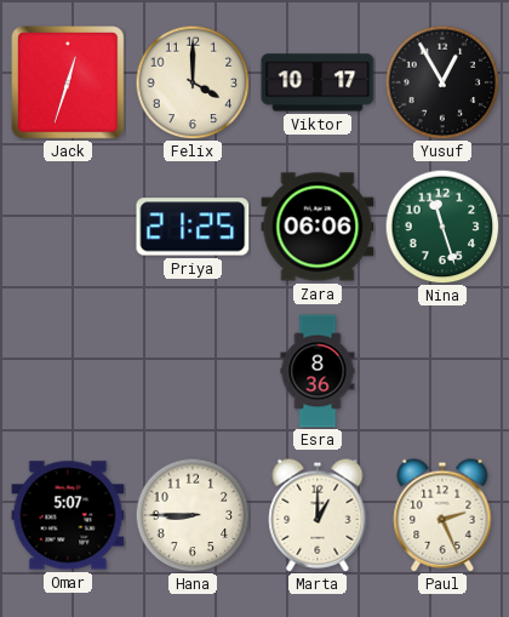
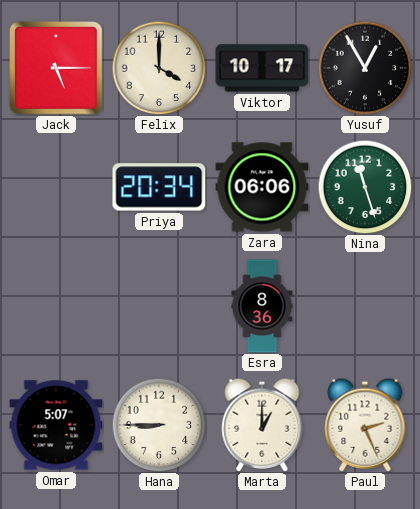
Jack: 12:33 -> 5:15
Priya: 21:25 -> 20:34
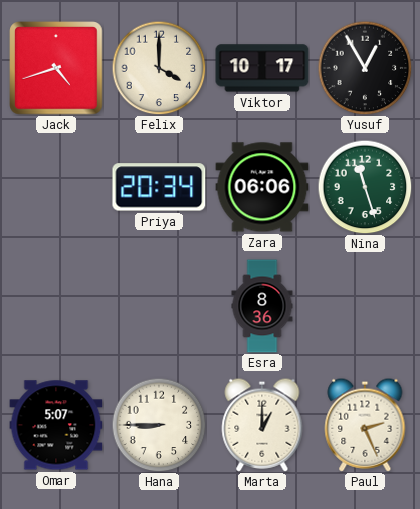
Jack: 5:15 -> 4:42
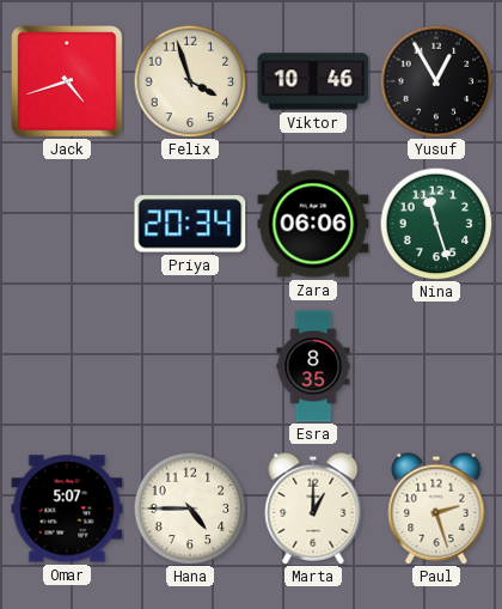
Felix: 4:00 -> 3:57
Viktor: 10:17 -> 10:46
Esra: 8:36 -> 8:35
Hana: 8:45 -> 4:45
Paul: 2:26 -> 2:27
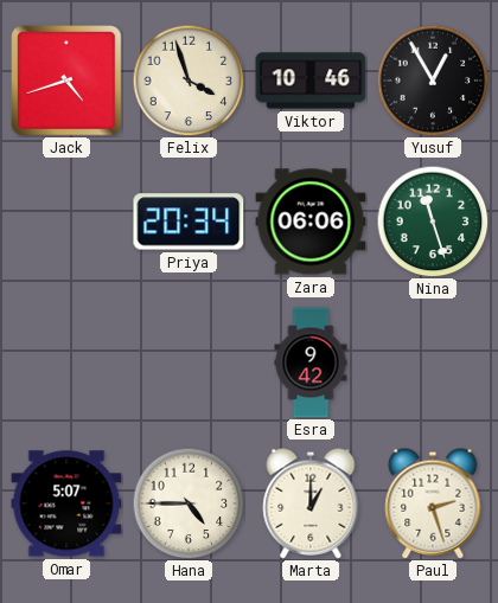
Esra: 8:35 -> 9:42
